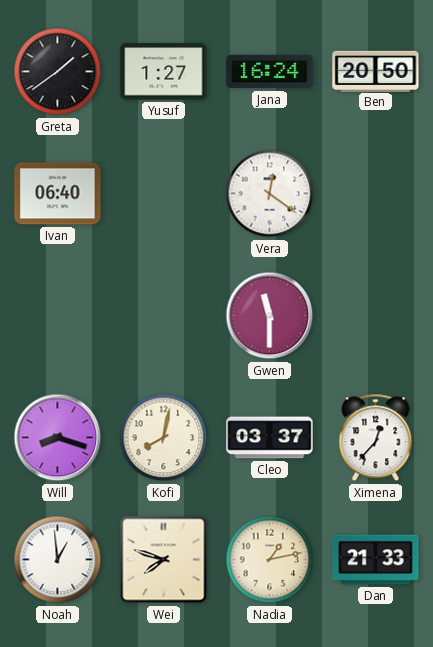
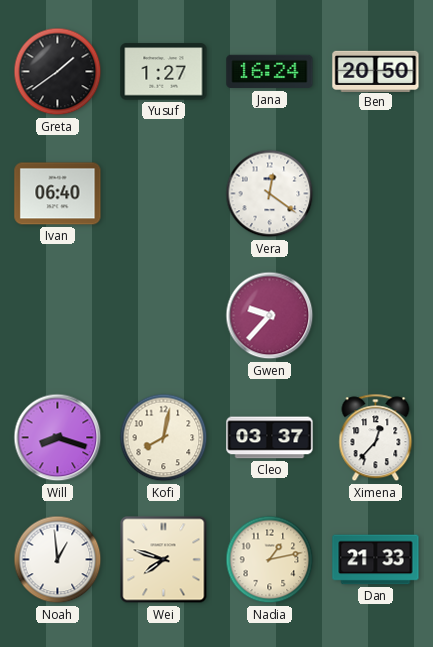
Gwen: 11:30 -> 9:37
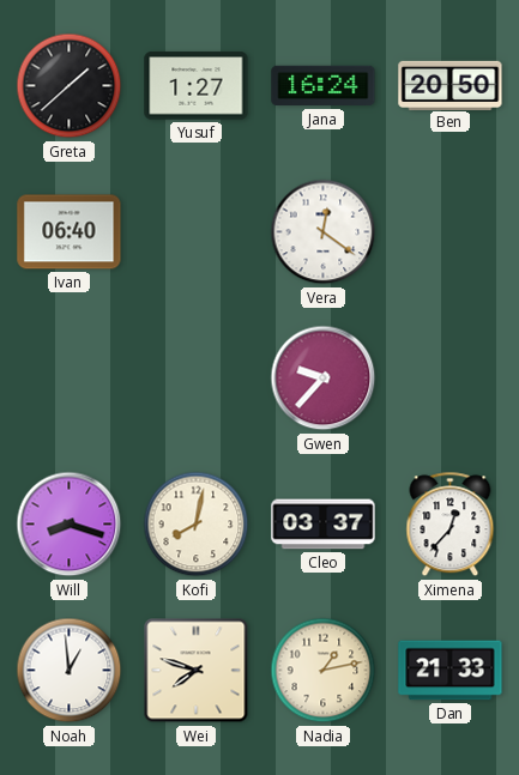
Greta: 1:39 -> 1:38
